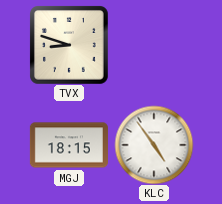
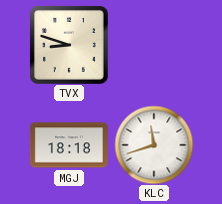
MGJ: 18:15 -> 18:18
KLC: 4:54 -> 11:42
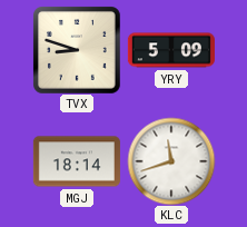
YRY: none -> 5:09
MGJ: 18:18 -> 18:14
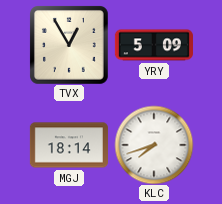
TVX: 8:48 -> 12:55
KLC: 11:42 -> 7:42
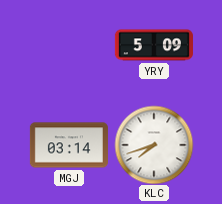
TVX: 12:55 -> none
MGJ: 18:14 -> 03:14
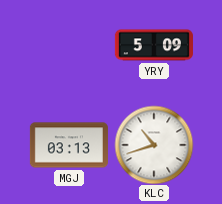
MGJ: 03:14 -> 03:13
KLC: 7:42 -> 10:42
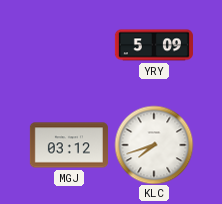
MGJ: 03:13 -> 03:12
KLC: 10:42 -> 7:42
